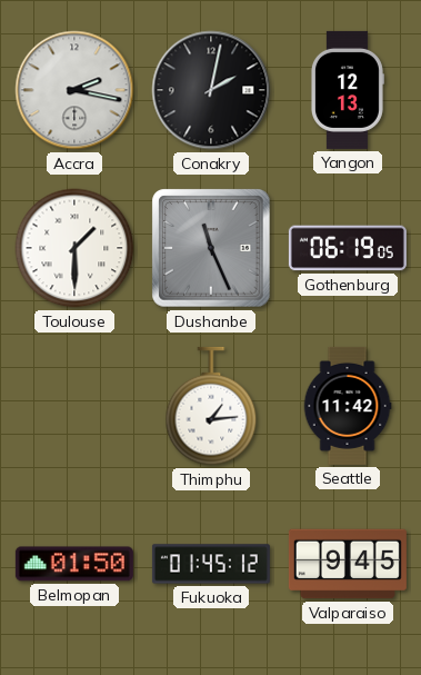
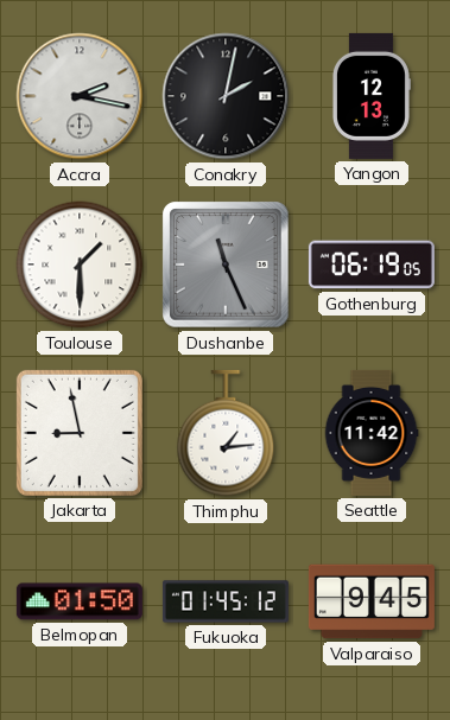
Jakarta: none -> 8:58
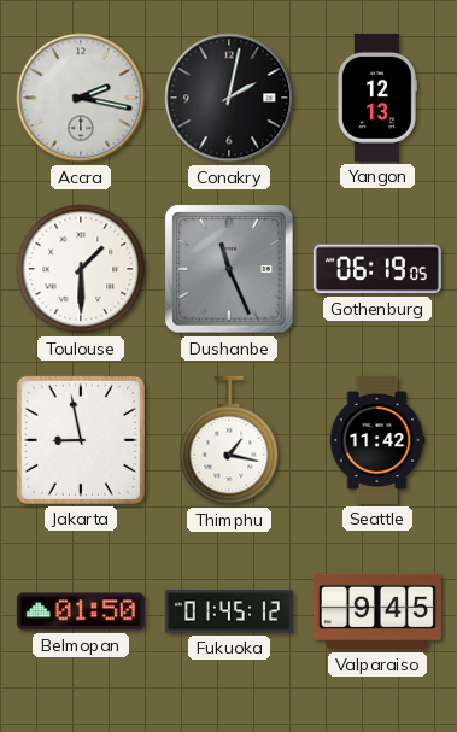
Thimphu: 1:14 -> 1:17
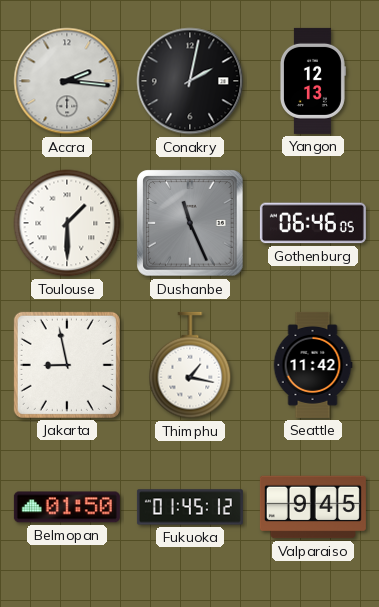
Accra: 2:17 -> 2:16
Gothenburg: 06:19 -> 06:46
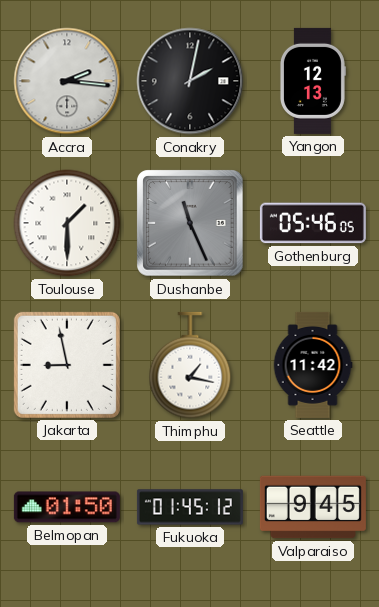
Gothenburg: 06:46 -> 05:46
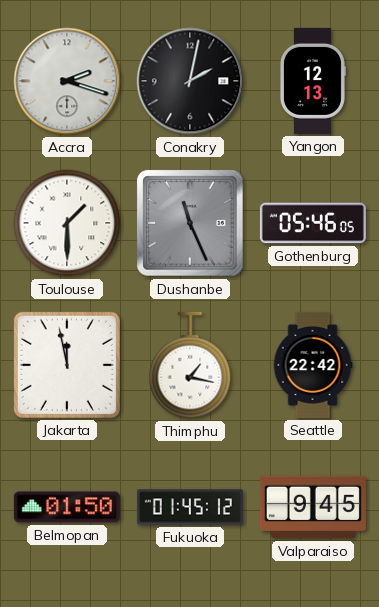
Accra: 2:16 -> 2:18
Jakarta: 8:58 -> 11:58
Seattle: 11:42 -> 22:42
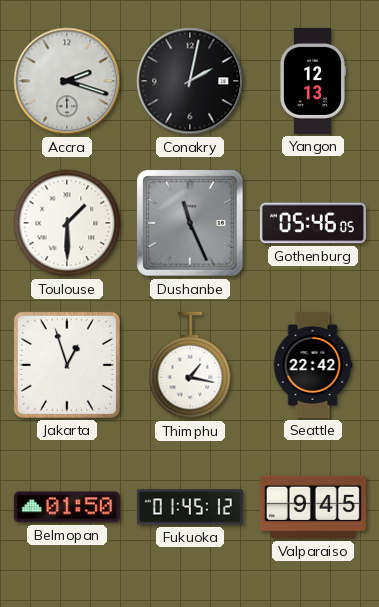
Jakarta: 11:58 -> 12:57
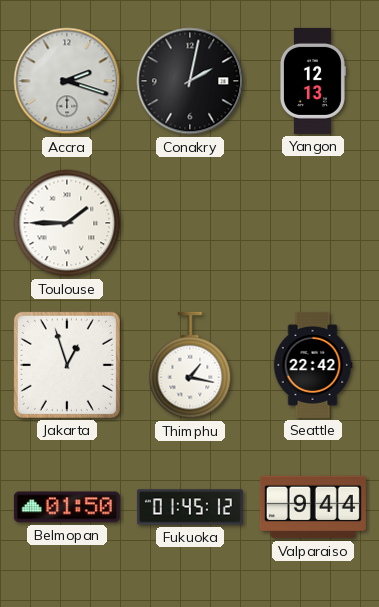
Toulouse: 1:30 -> 1:45
Dushanbe: 11:26 -> none
Gothenburg: 05:46 -> none
Valparaiso: 9:45 -> 9:44
